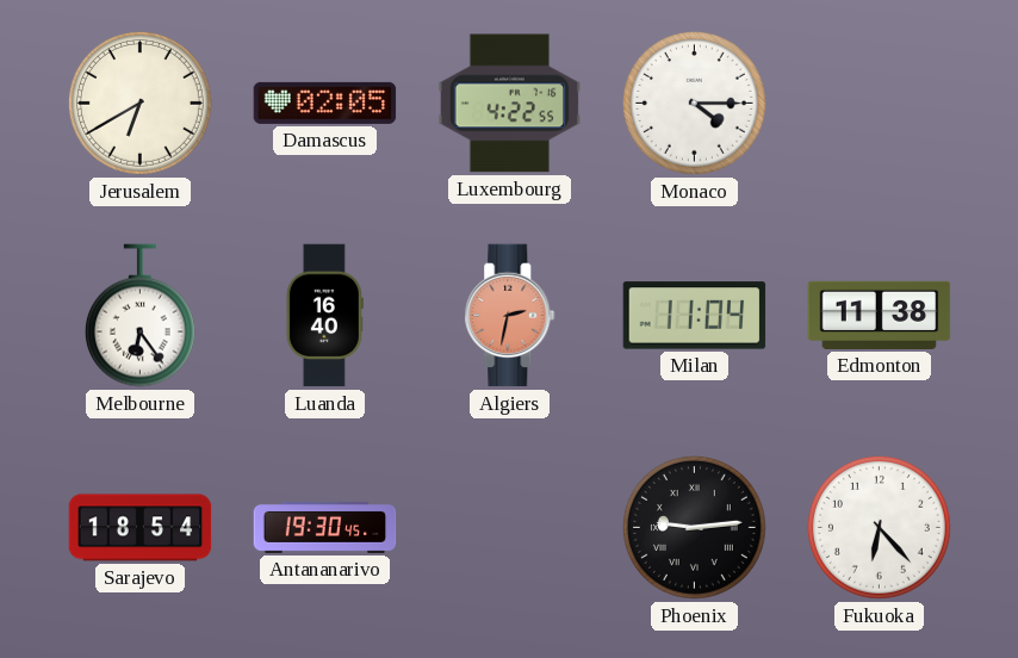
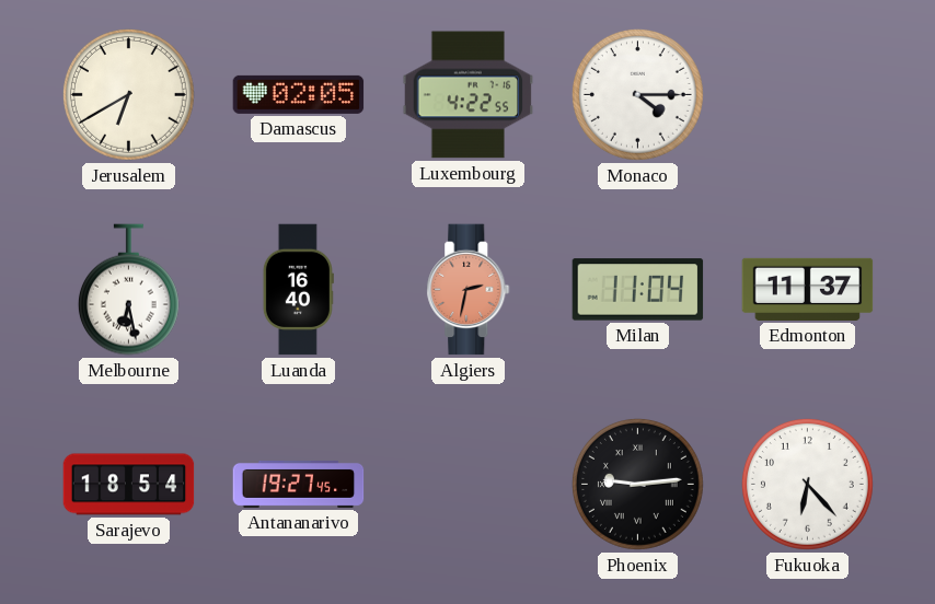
Melbourne: 6:24 -> 6:28
Edmonton: 11:38 -> 11:37
Antananarivo: 19:30 -> 19:27
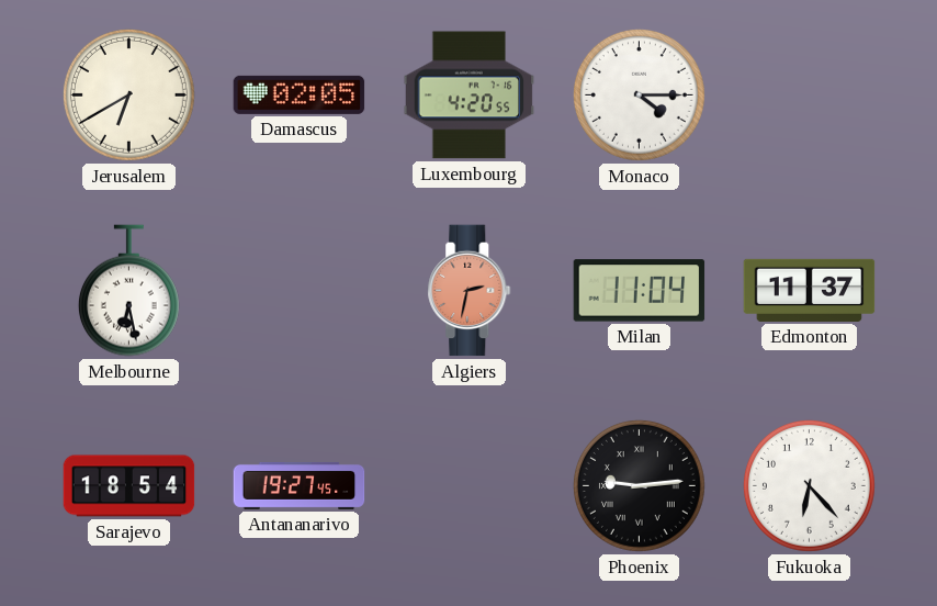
Luxembourg: 4:22 -> 4:20
Luanda: 16:40 -> none
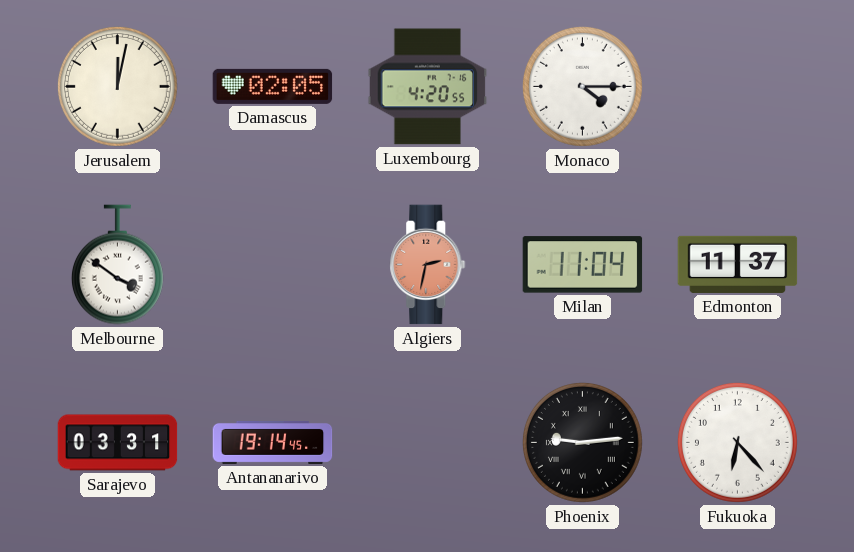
Jerusalem: 6:40 -> 12:02
Melbourne: 6:28 -> 3:51
Sarajevo: 18:54 -> 03:31
Antananarivo: 19:27 -> 19:14
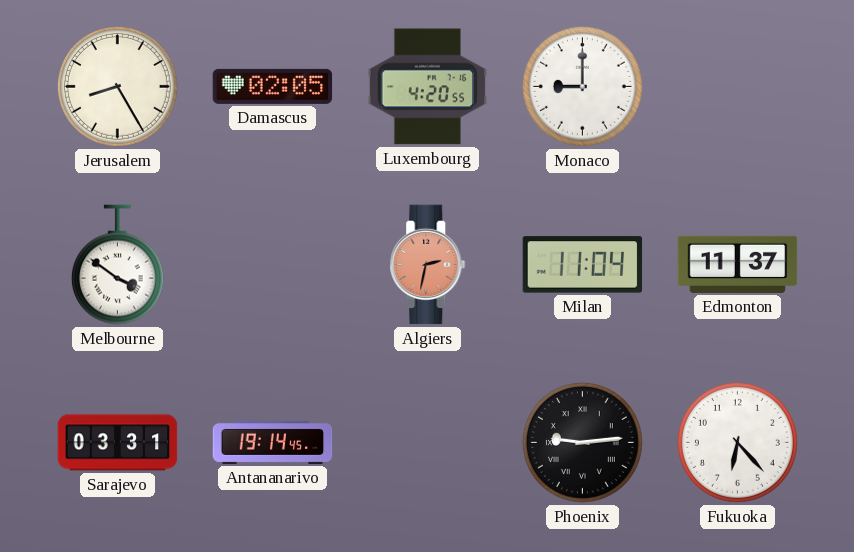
Jerusalem: 12:02 -> 8:25
Monaco: 4:15 -> 9:00
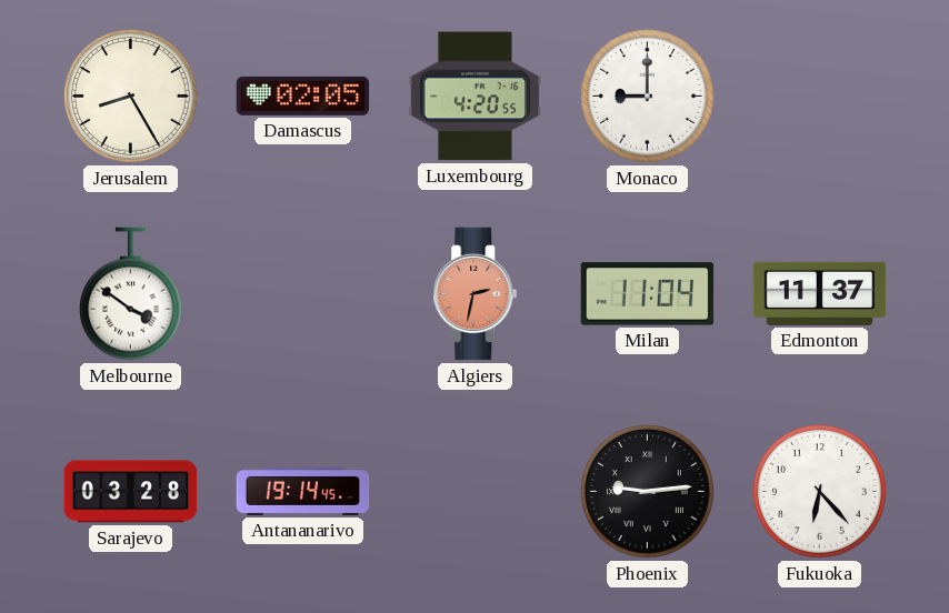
Sarajevo: 03:31 -> 03:28
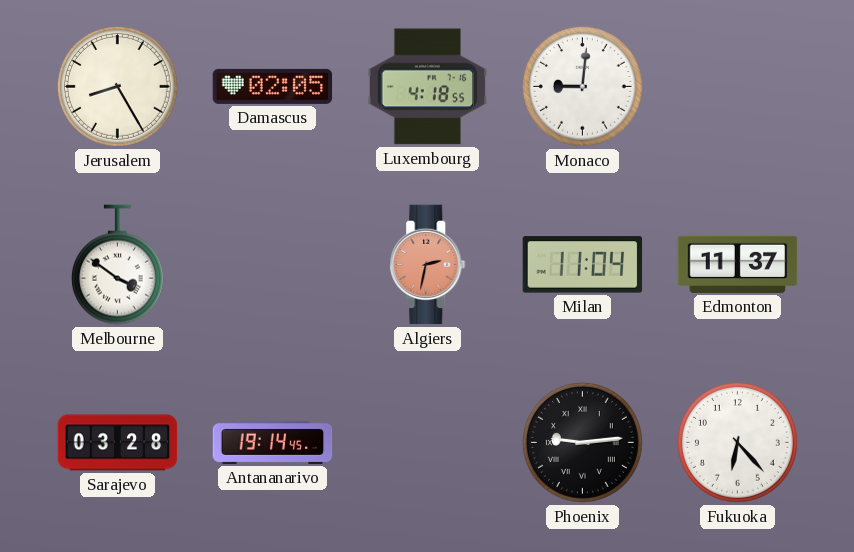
Luxembourg: 4:20 -> 4:18
Monaco: 9:00 -> 9:01
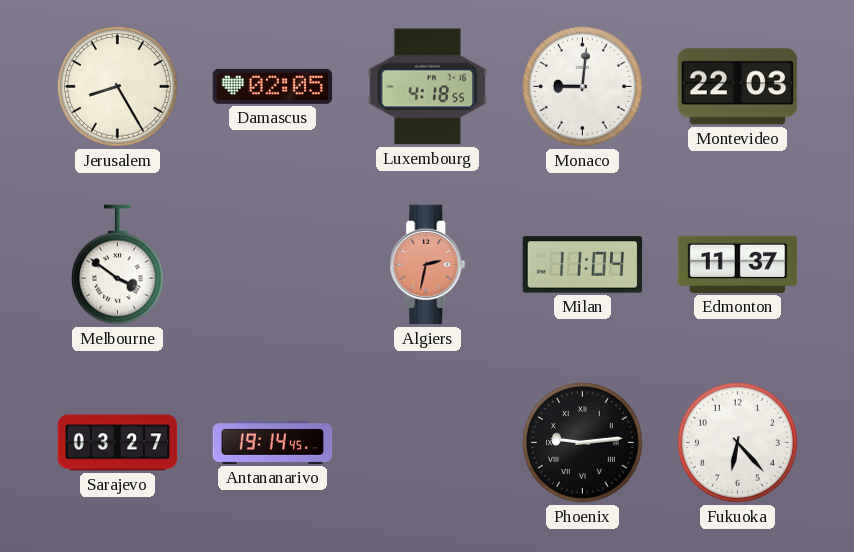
Montevideo: none -> 22:03
Sarajevo: 03:28 -> 03:27
